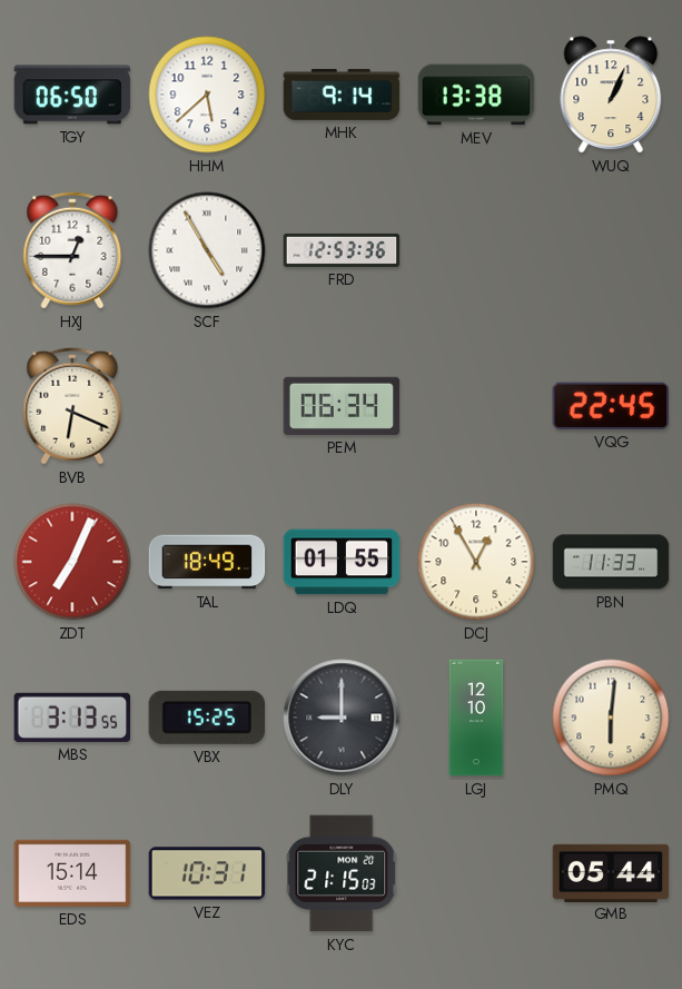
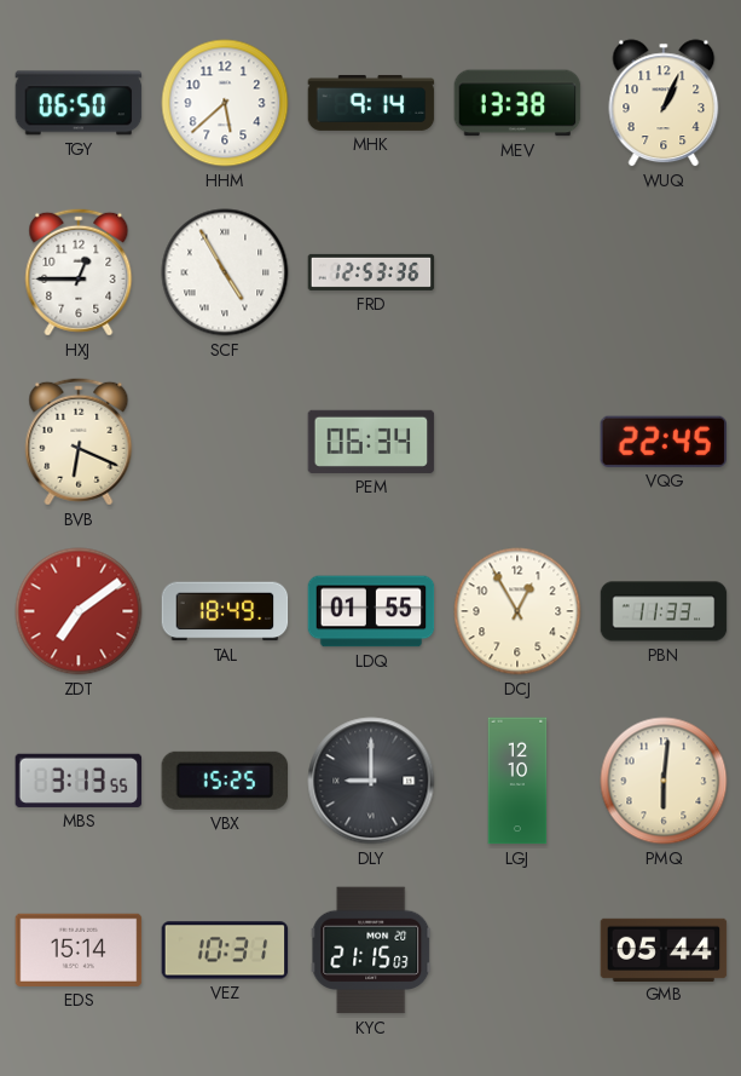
ZDT: 7:04 -> 7:09
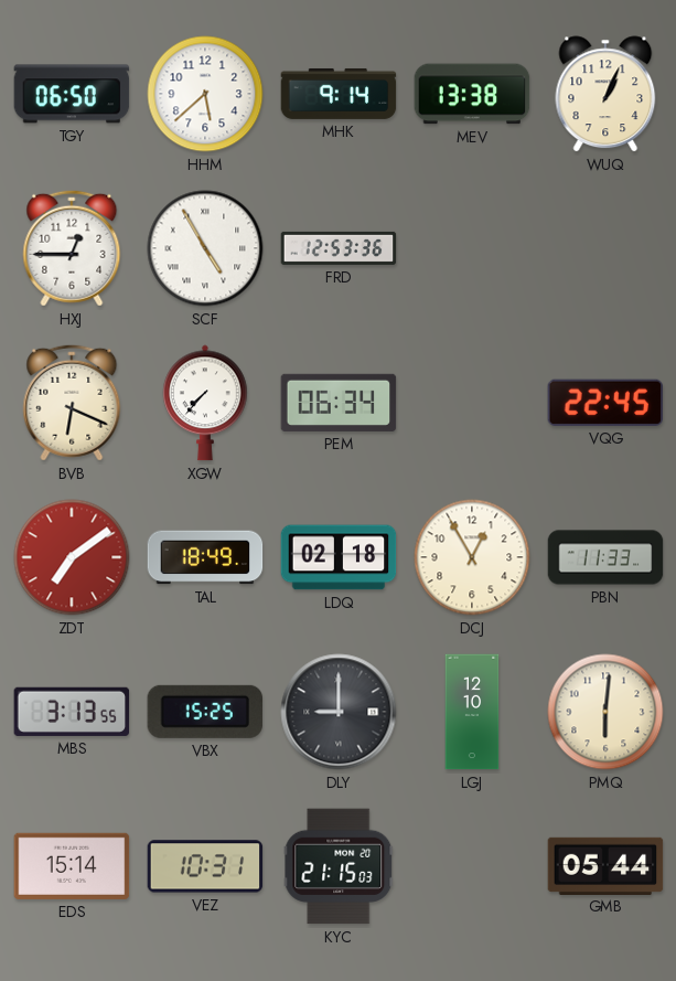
XGW: none -> 7:37
LDQ: 01:55 -> 02:18
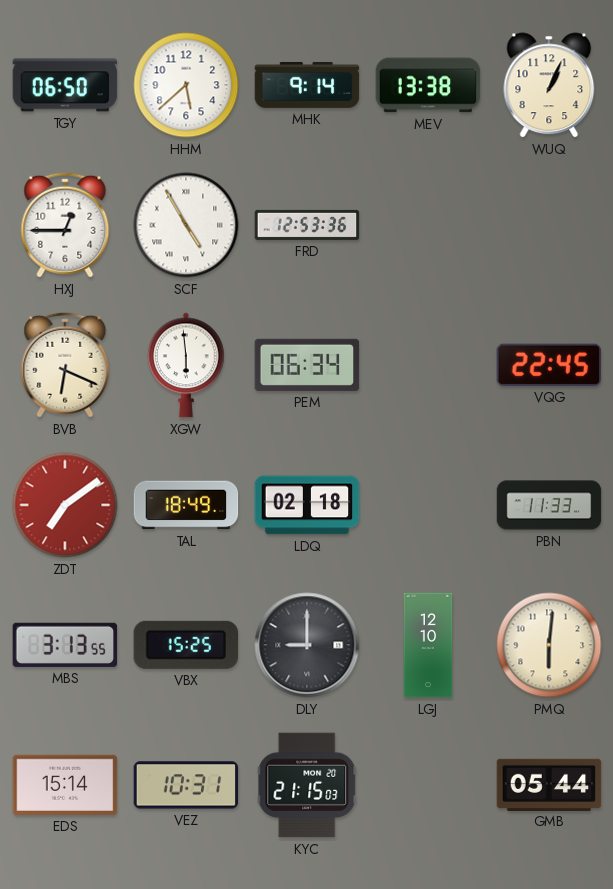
XGW: 7:37 -> 5:59
DCJ: 12:55 -> none
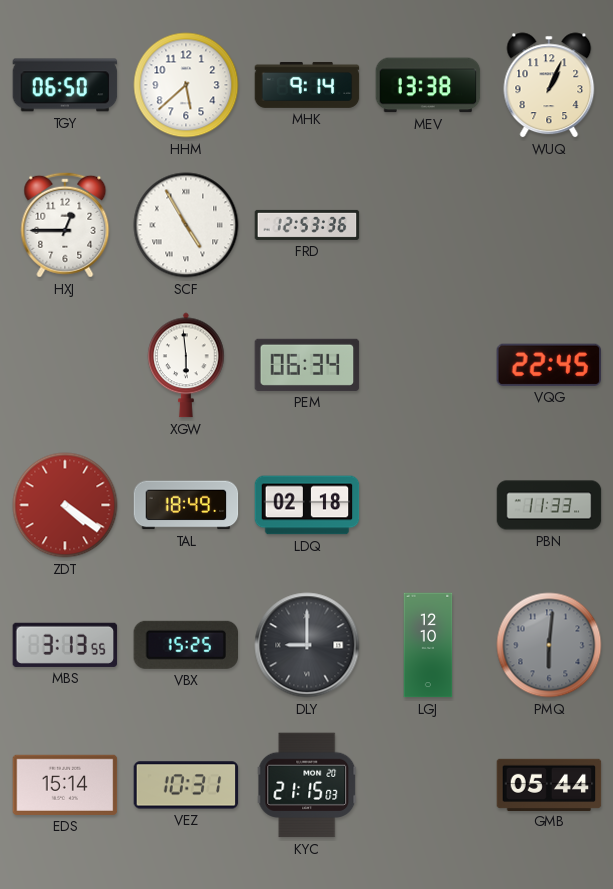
BVB: 6:19 -> none
ZDT: 7:09 -> 4:21
PMQ dial: cream -> grey
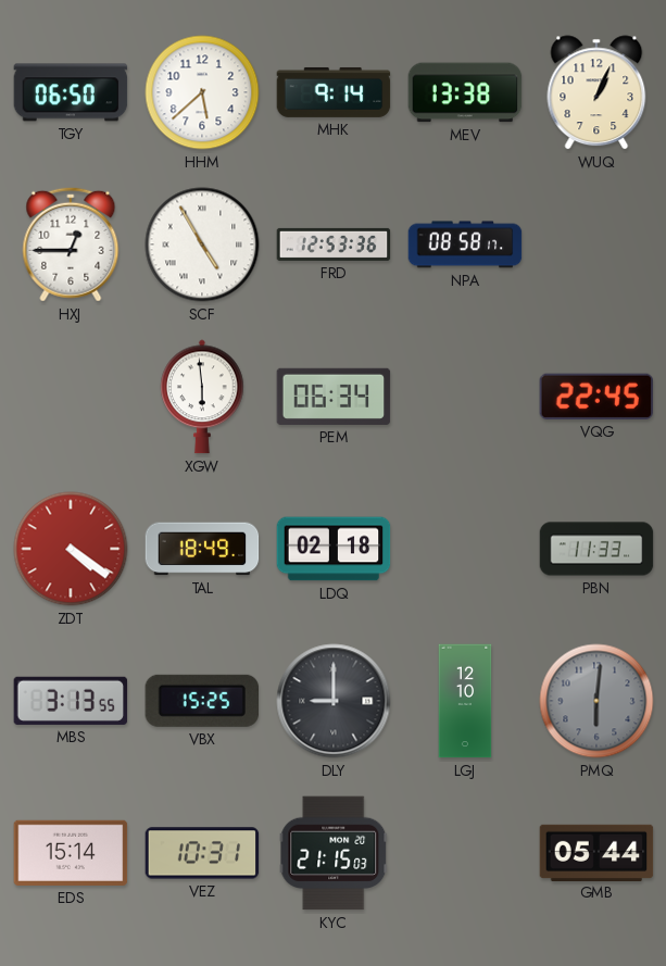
NPA: none -> 08:58
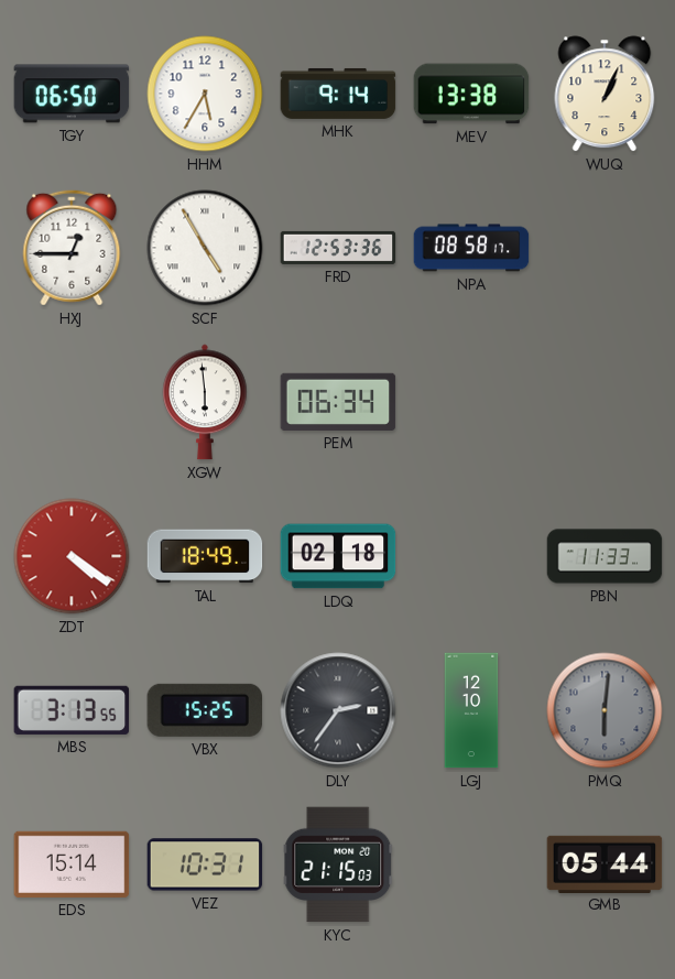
HHM: 5:38 -> 5:35
VQG: 22:45 -> none
DLY: 9:00 -> 2:36
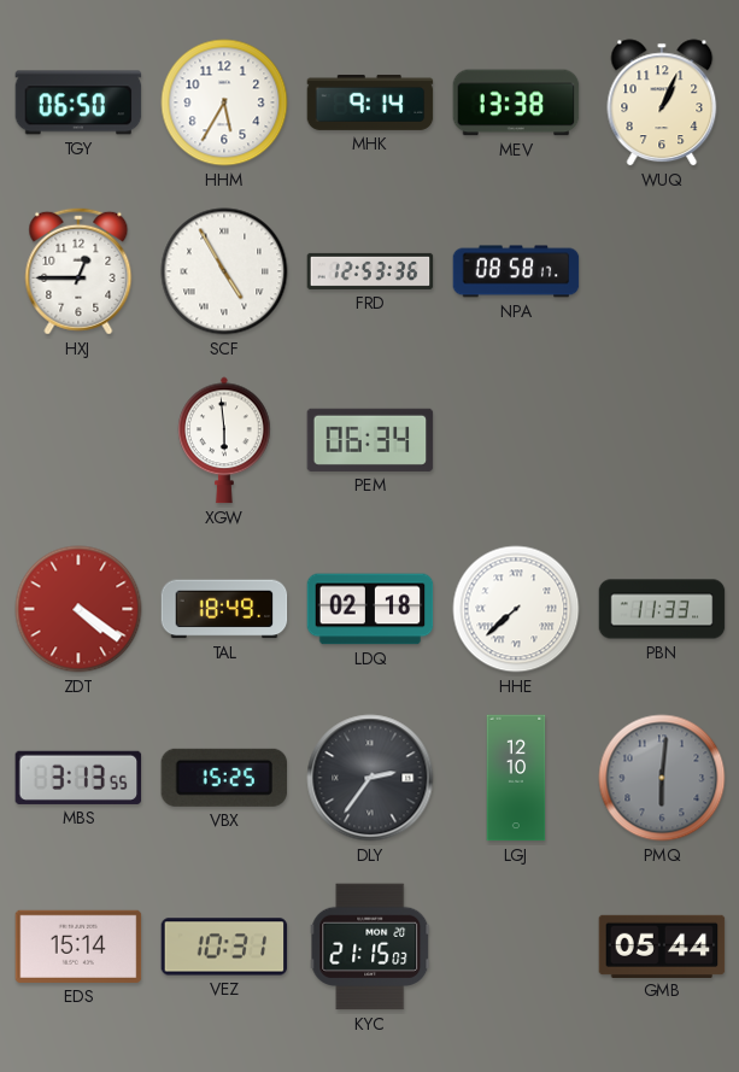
HHE: none -> 7:38
